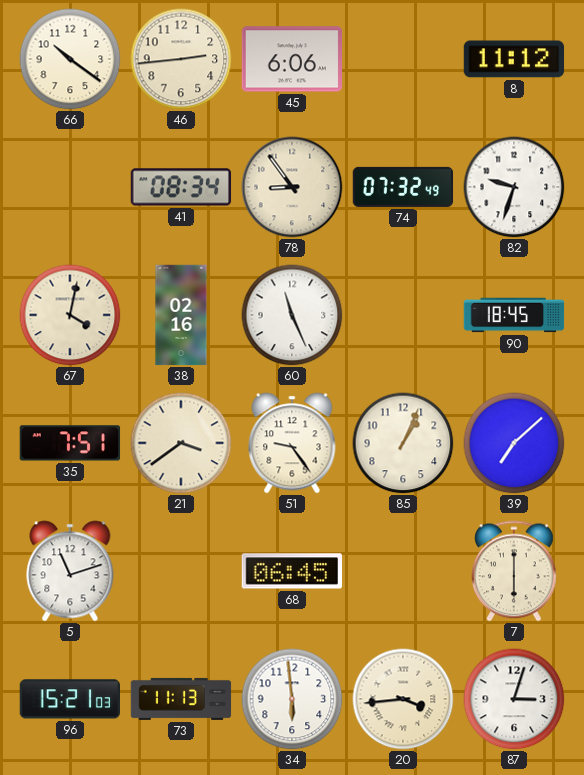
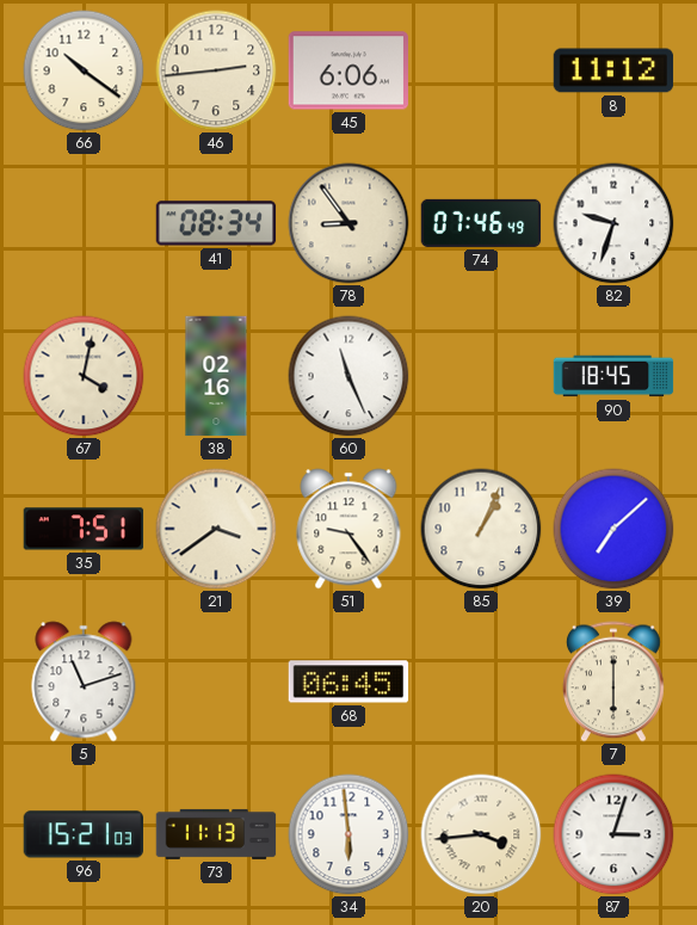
74: 07:32 -> 07:46
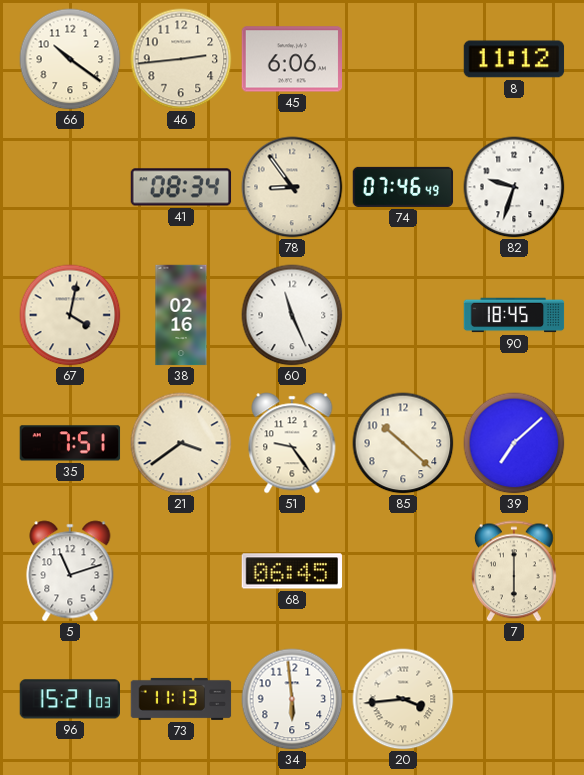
85: 1:04 -> 10:22
87: 3:03 -> none
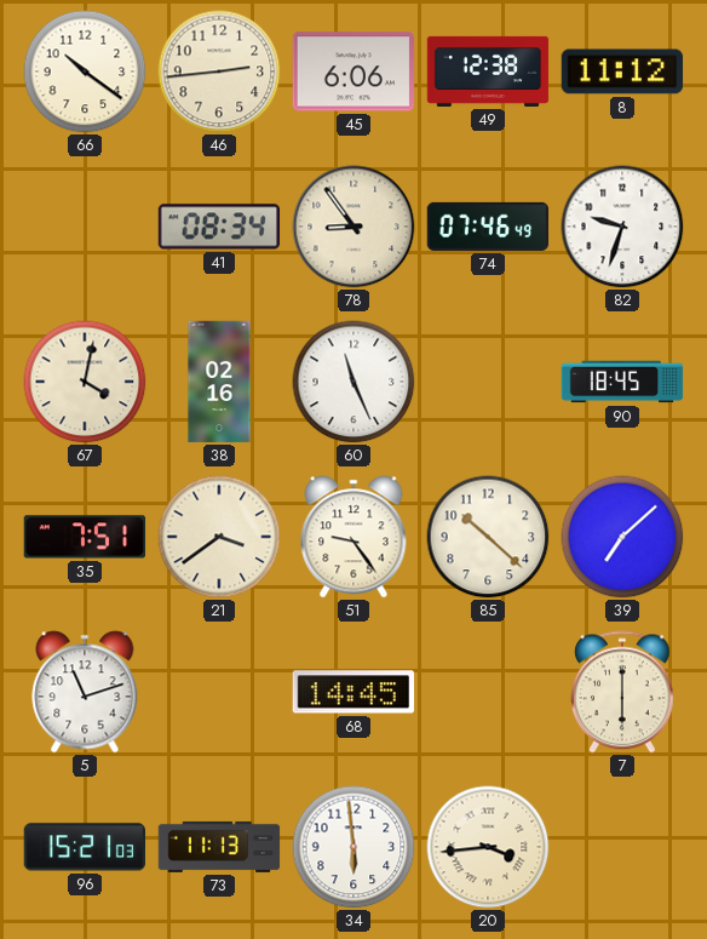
49: none -> 12:38
68: 06:45 -> 14:45
